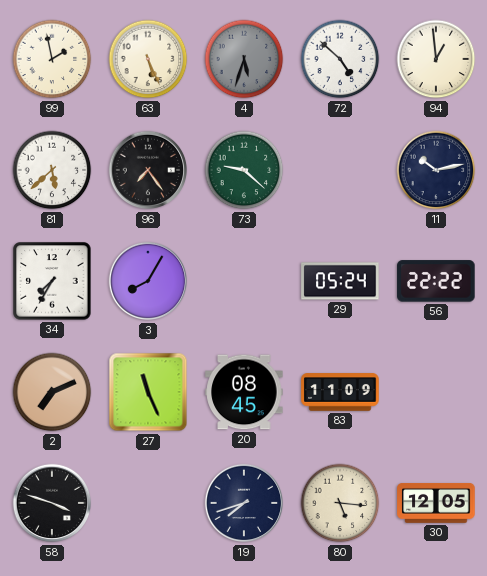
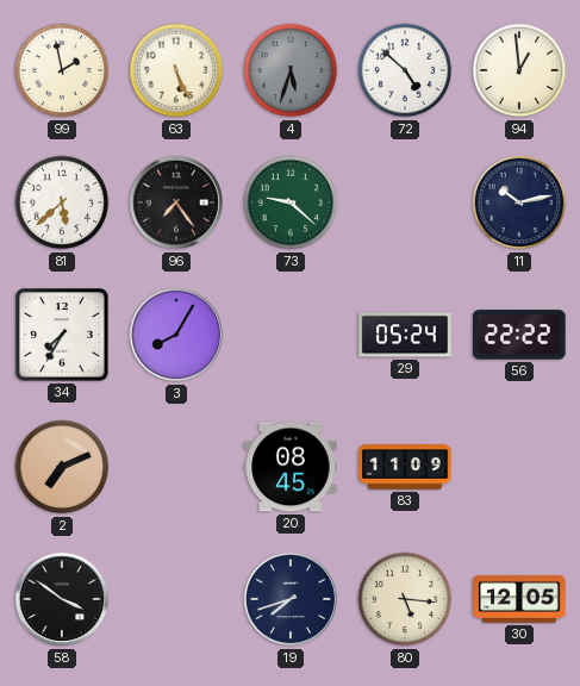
27: 11:26 -> none
58: 3:48 -> 3:51
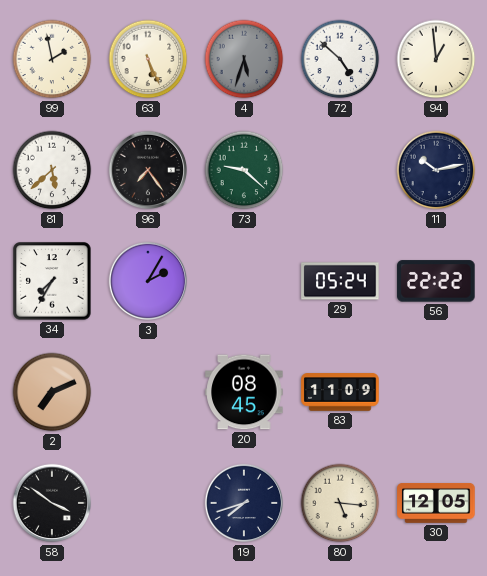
3: 8:05 -> 2:05
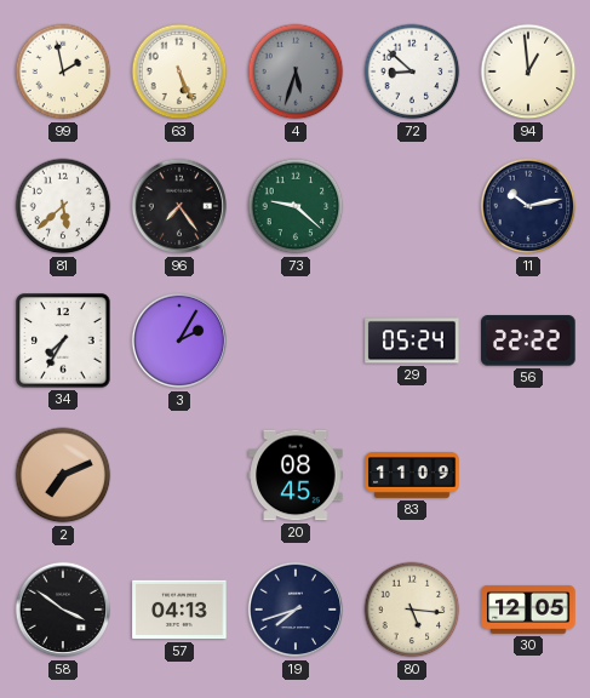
72: 4:52 -> 8:52
57: none -> 04:13
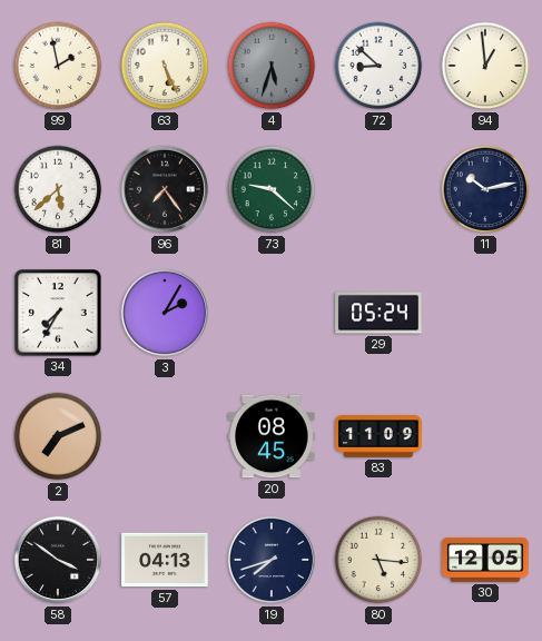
56: 22:22 -> none
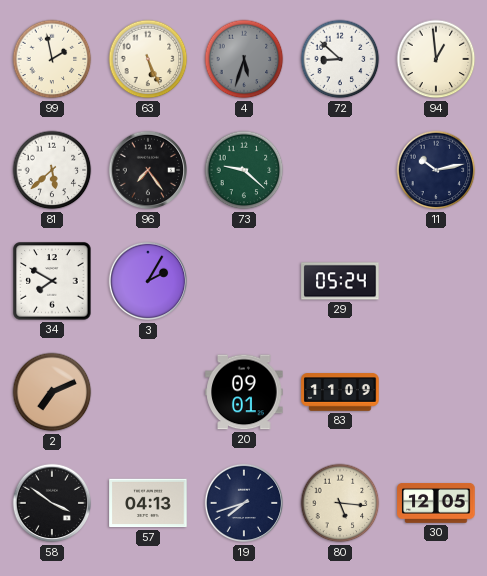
34: 7:35 -> 7:50
20: 08:45 -> 09:01
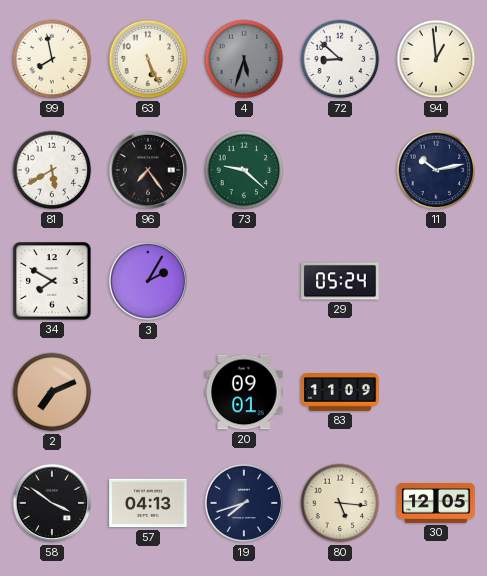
99: 1:58 -> 7:58
81: 5:38 -> 5:40
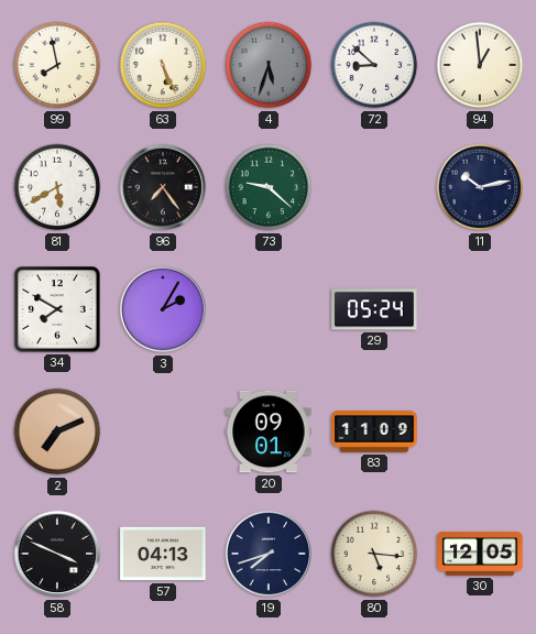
58: 3:51 -> 3:49
